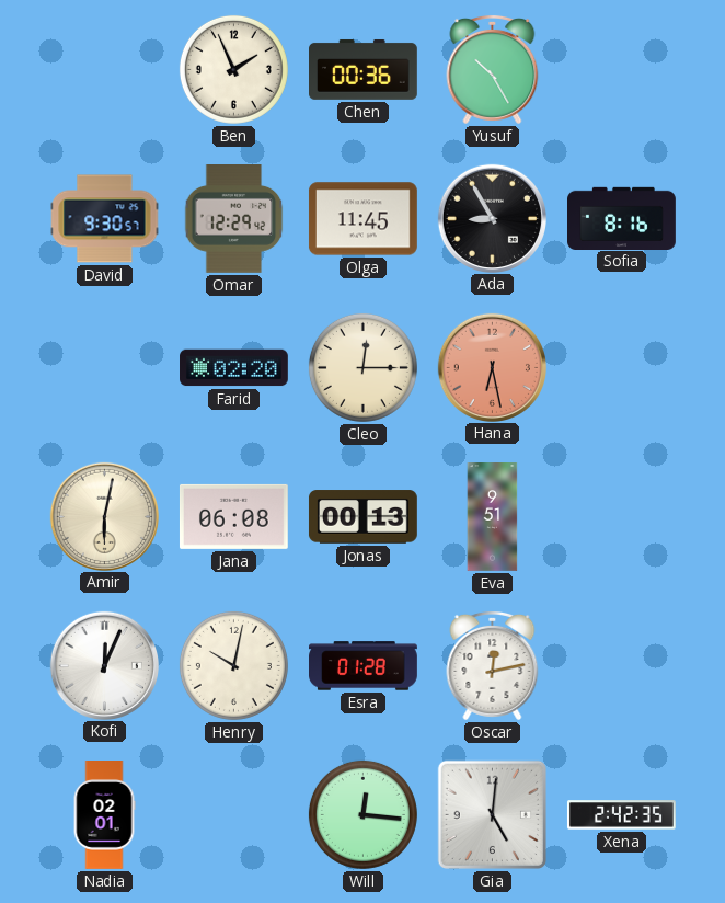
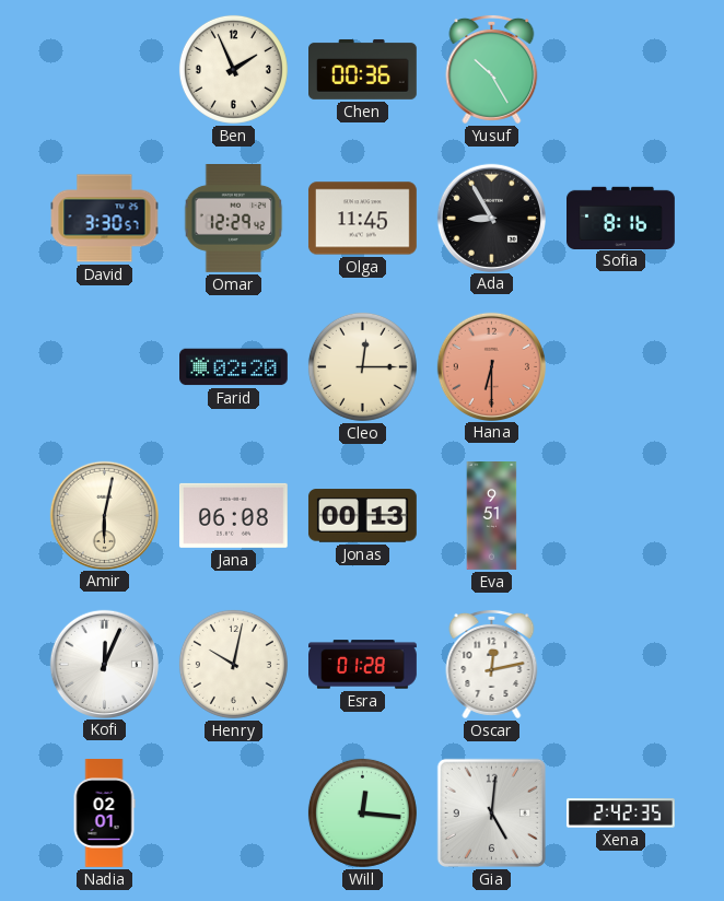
David: 9:30 -> 3:30
Hana: 6:28 -> 6:30
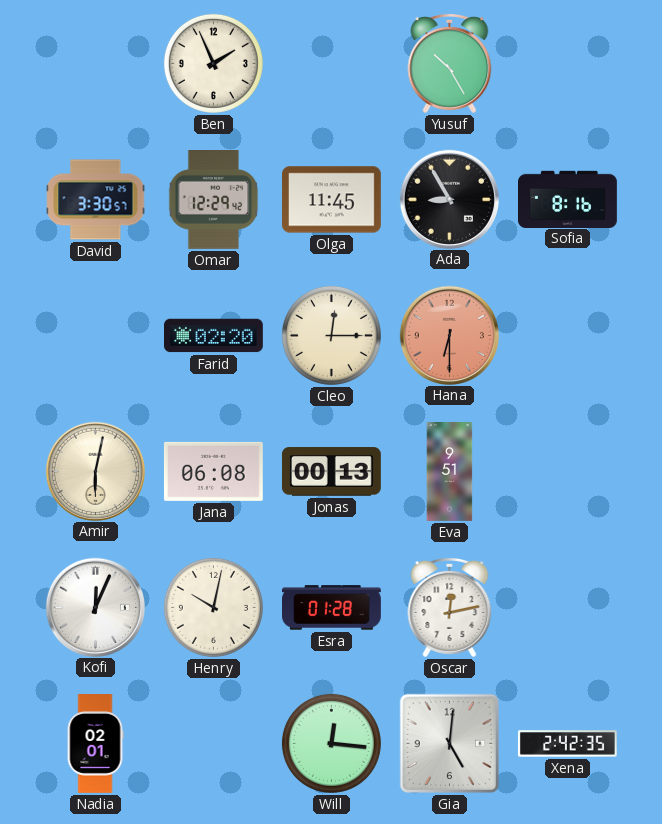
Chen: 00:36 -> none
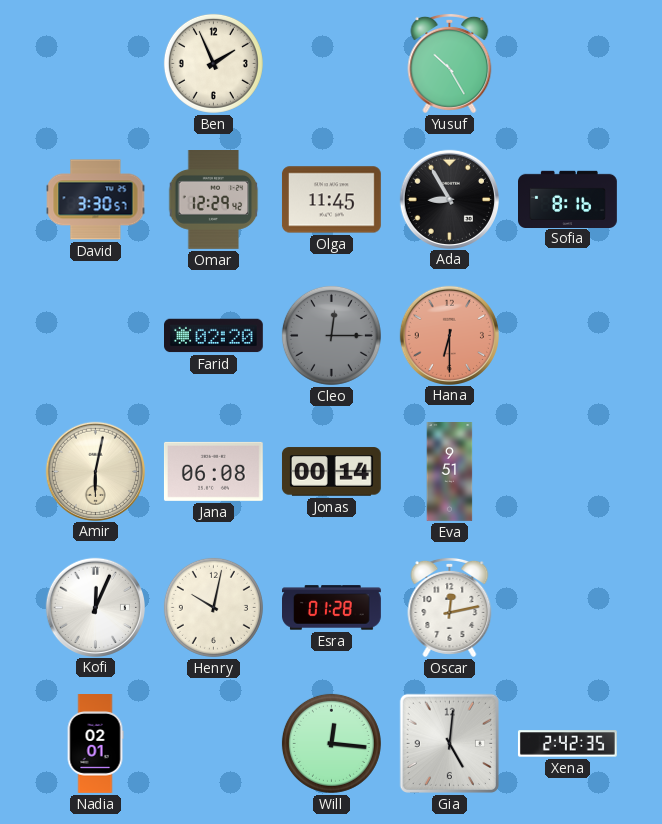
Cleo dial: cream -> grey
Jonas: 00:13 -> 00:14
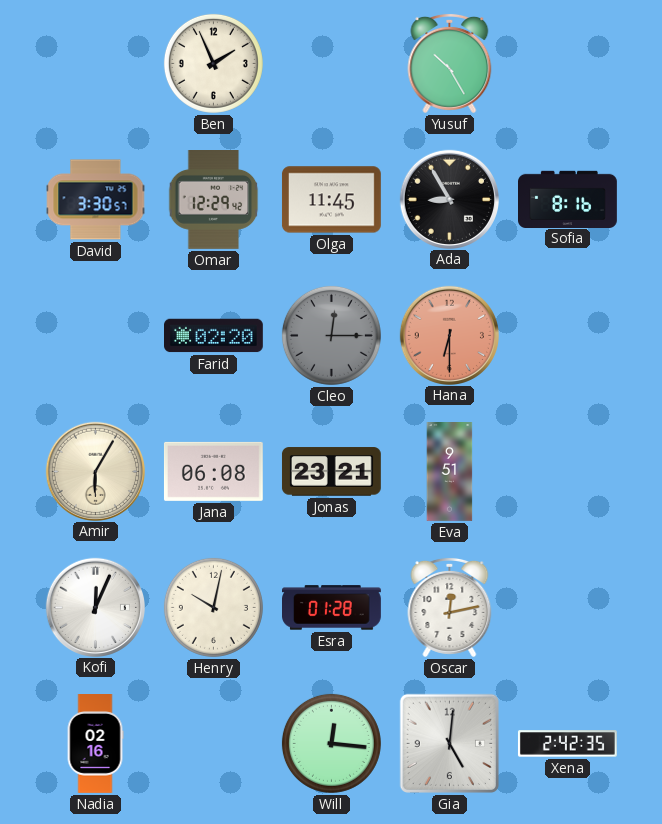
Amir: 6:02 -> 6:05
Jonas: 00:14 -> 23:21
Nadia: 02:01 -> 02:16
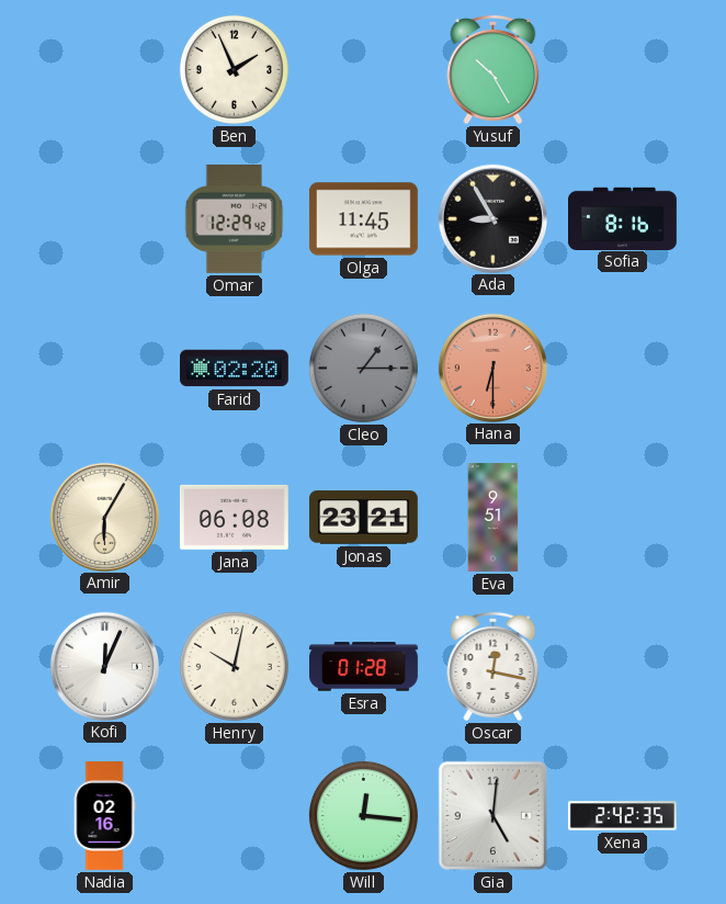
David: 3:30 -> none
Cleo: 12:15 -> 1:15
Oscar: 12:13 -> 12:17
